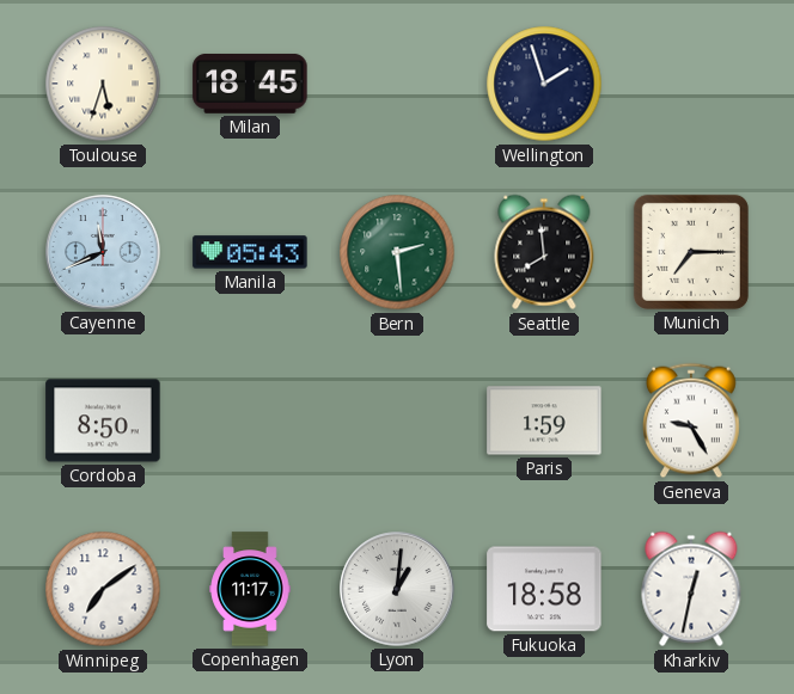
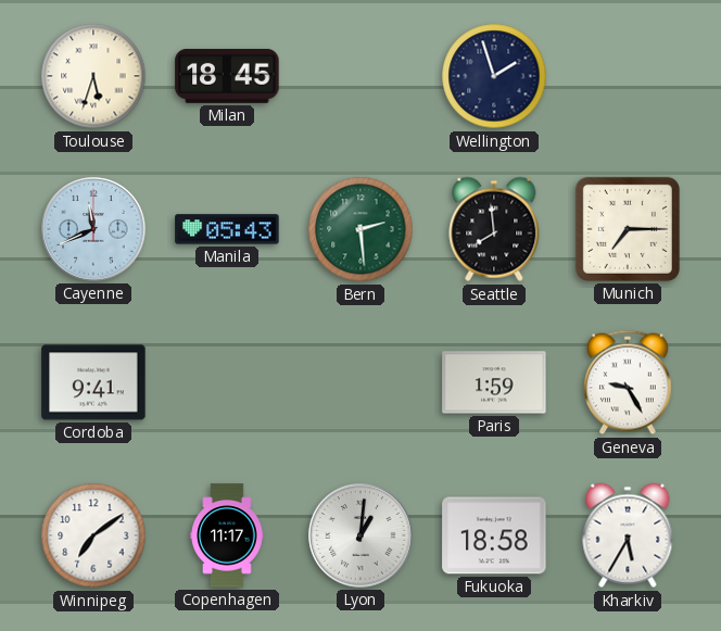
Cordoba: 8:50 -> 9:41
Kharkiv: 12:32 -> 5:35
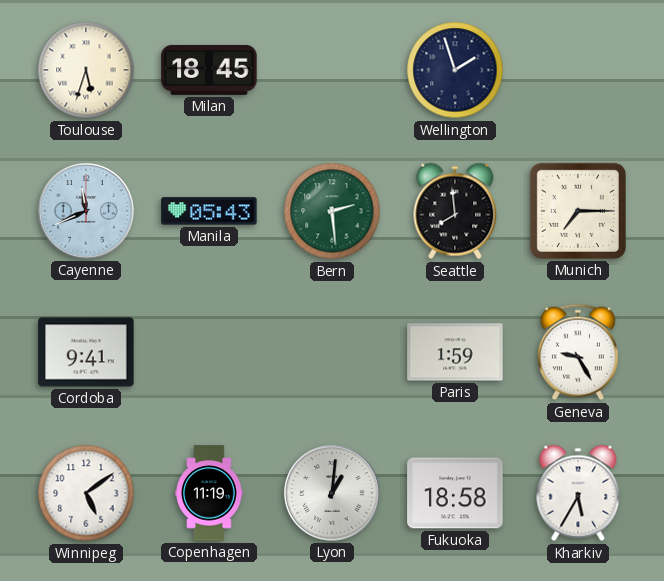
Winnipeg: 7:09 -> 5:09
Copenhagen: 11:17 -> 11:19
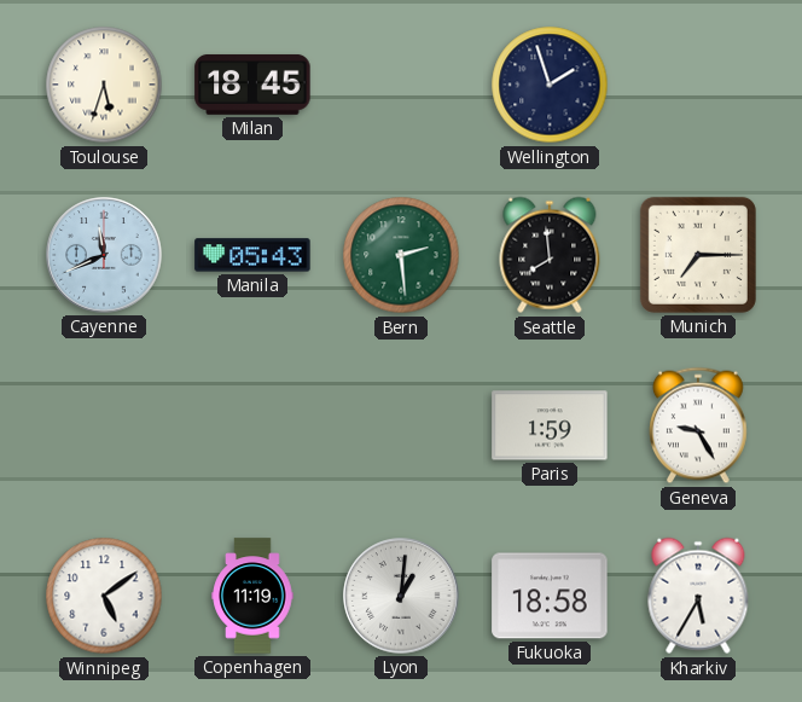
Cordoba: 9:41 -> none
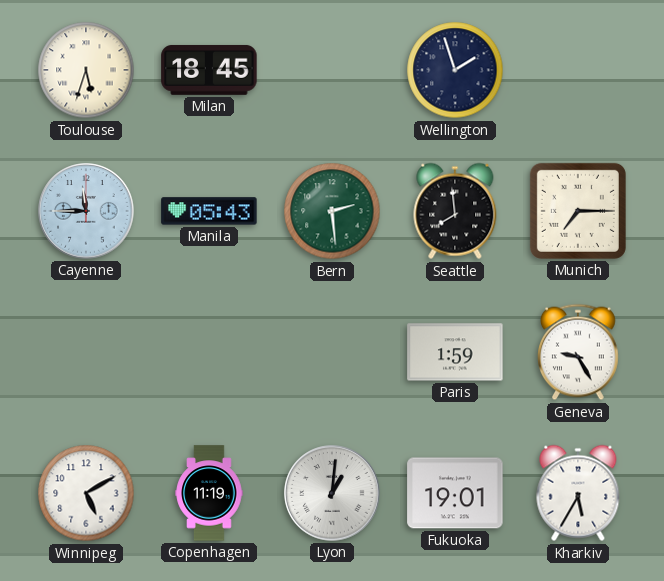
Cayenne: 11:41 -> 11:45
Winnipeg: 5:09 -> 5:10
Fukuoka: 18:58 -> 19:01
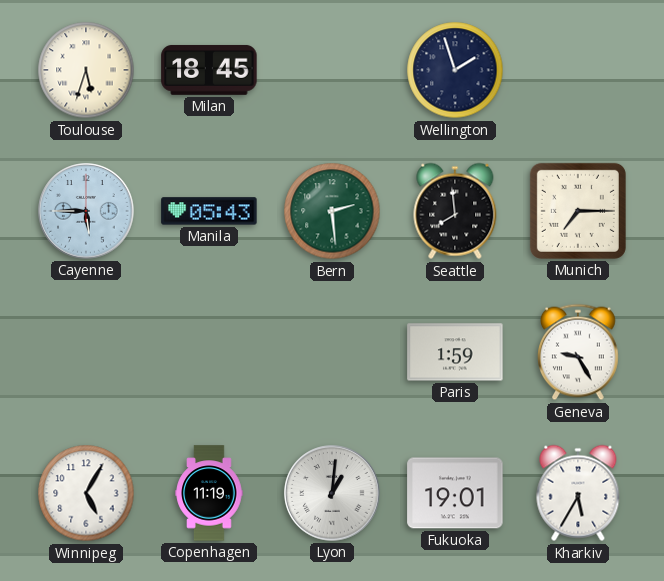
Cayenne: 11:45 -> 5:45
Winnipeg: 5:10 -> 5:05
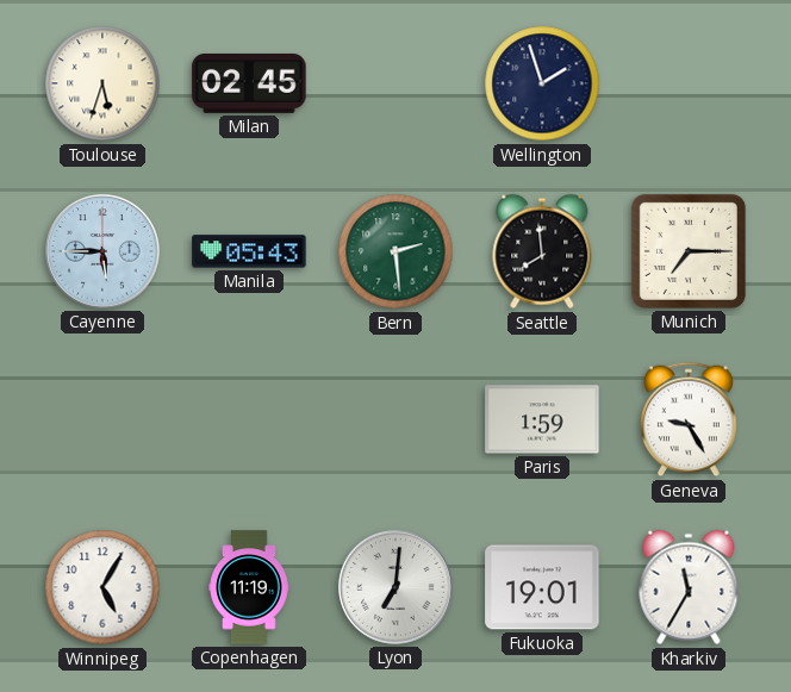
Milan: 18:45 -> 02:45
Lyon: 1:01 -> 7:01
Kharkiv: 5:35 -> 11:35
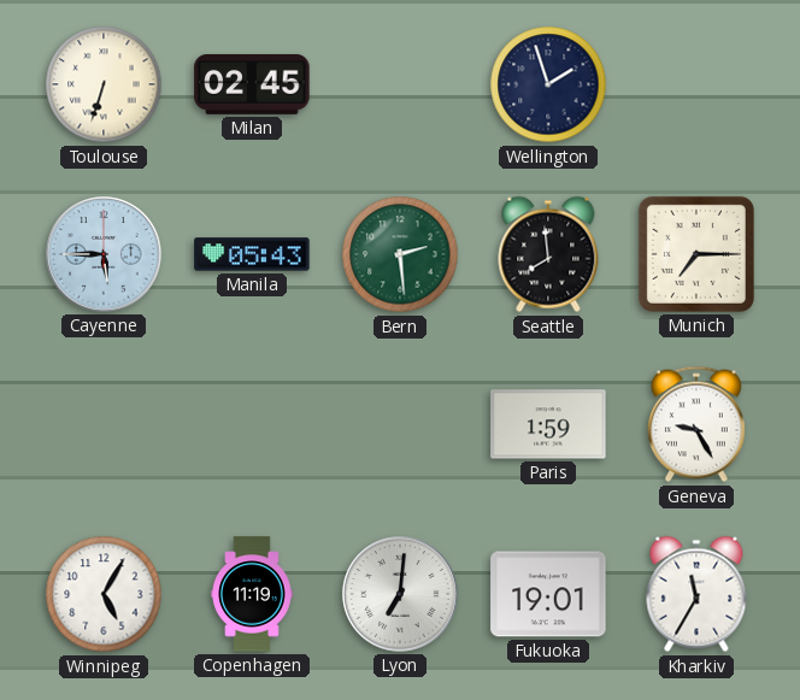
Toulouse: 5:33 -> 6:33
